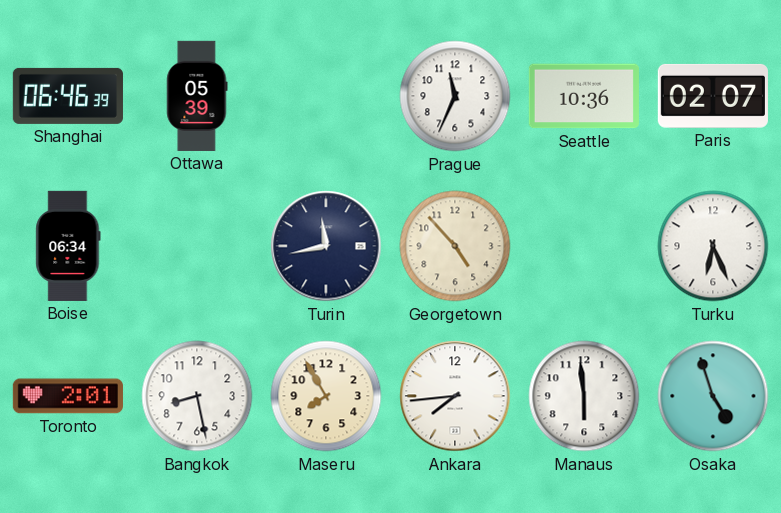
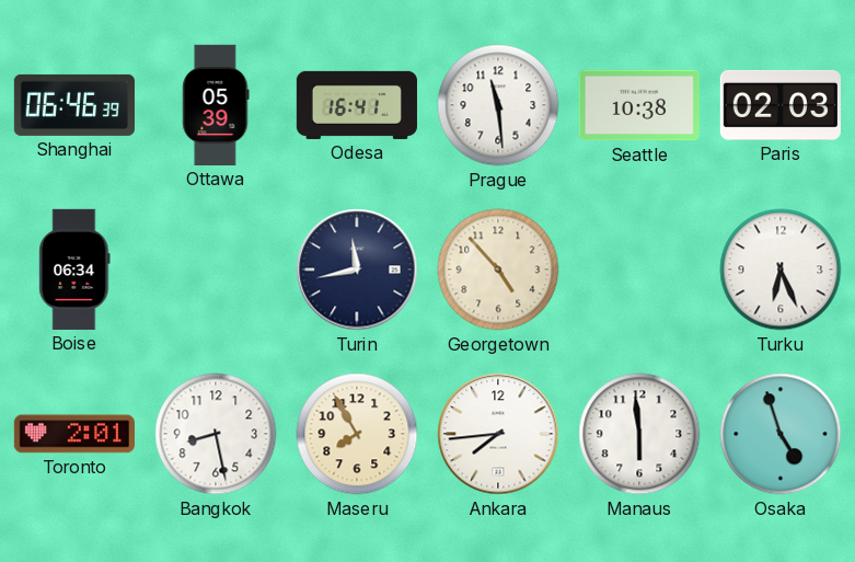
Odesa: none -> 16:41
Prague: 11:34 -> 11:29
Seattle: 10:36 -> 10:38
Paris: 02:07 -> 02:03
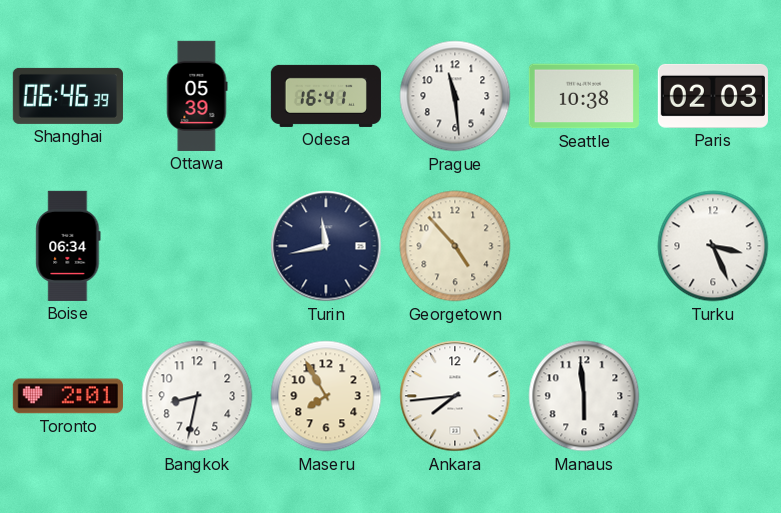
Turku: 6:26 -> 3:26
Bangkok: 8:28 -> 8:32
Osaka: 4:57 -> none
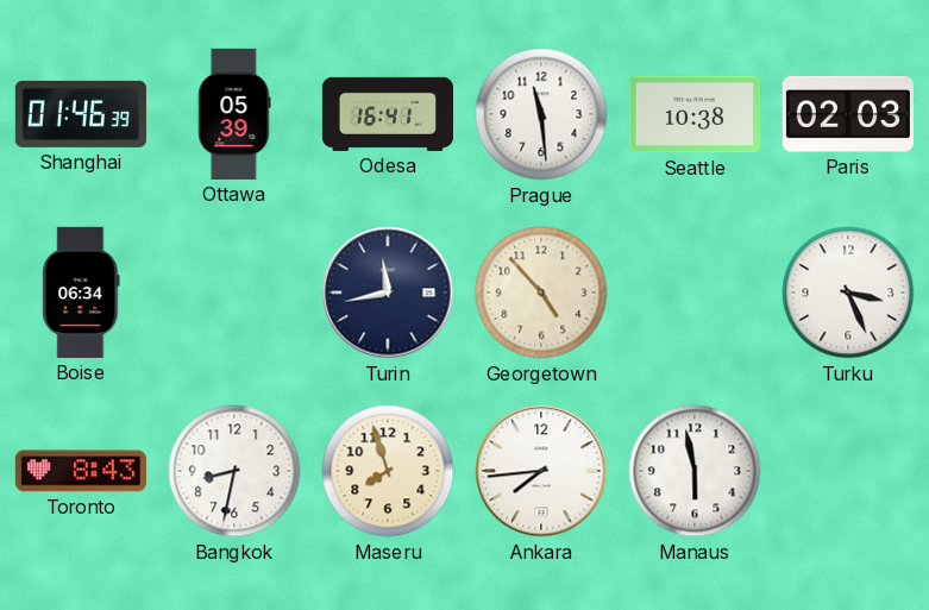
Shanghai: 06:46 -> 01:46
Toronto: 2:01 -> 8:43
Maseru: 7:55 -> 7:57
Manaus: 5:59 -> 5:58
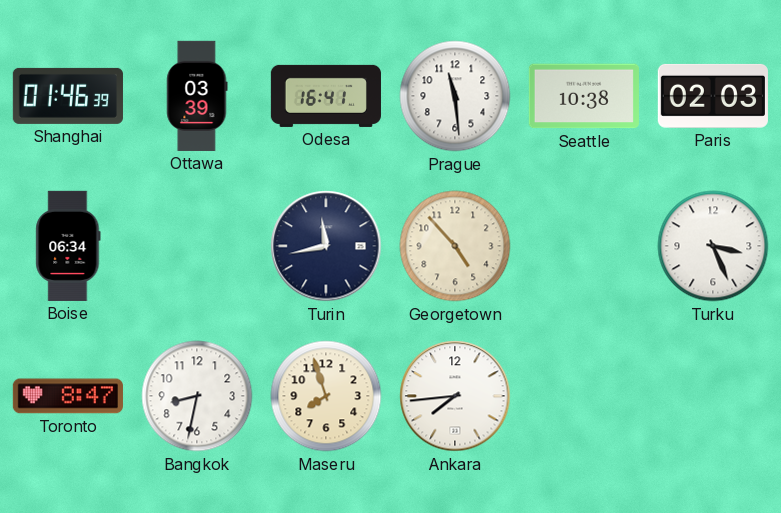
Ottawa: 05:39 -> 03:39
Toronto: 8:43 -> 8:47
Manaus: 5:58 -> none
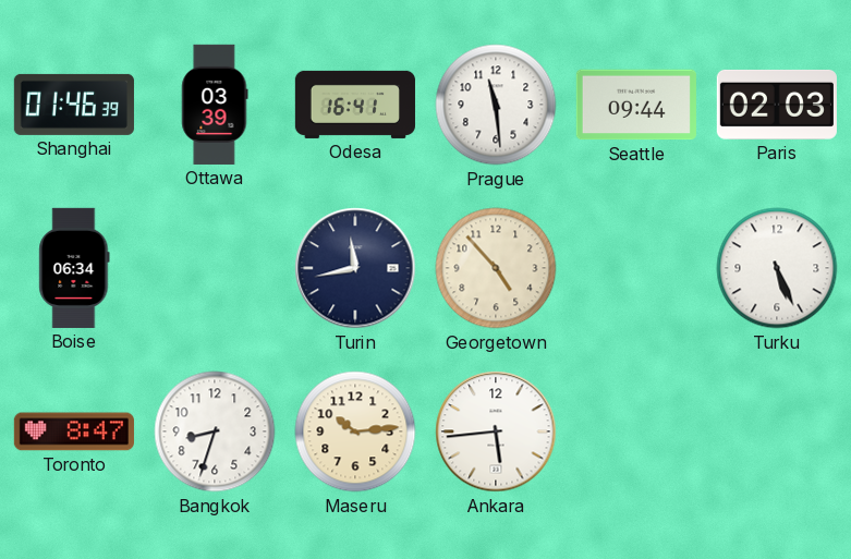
Seattle: 10:38 -> 09:44
Turku: 3:26 -> 5:26
Bangkok: 8:32 -> 8:33
Maseru: 7:57 -> 10:14
Ankara: 7:44 -> 5:44
